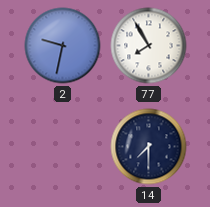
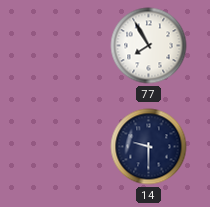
2: 9:32 -> none
14: 7:30 -> 9:30
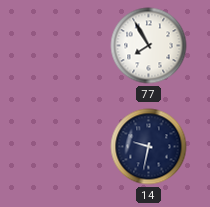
14: 9:30 -> 9:32
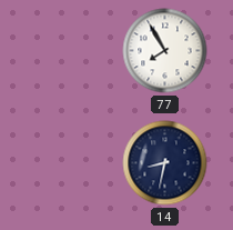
14: 9:32 -> 8:32
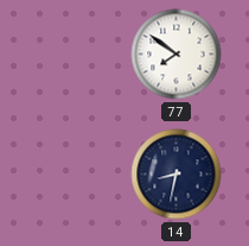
77: 7:55 -> 7:51
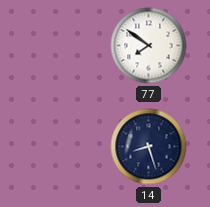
14: 8:32 -> 8:27
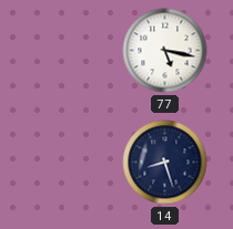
77: 7:51 -> 5:17
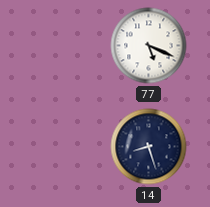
77: 5:17 -> 5:19
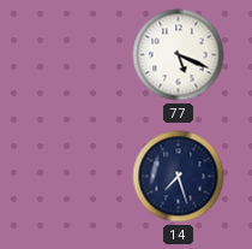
14: 8:27 -> 7:27
